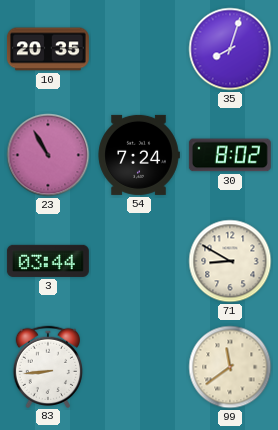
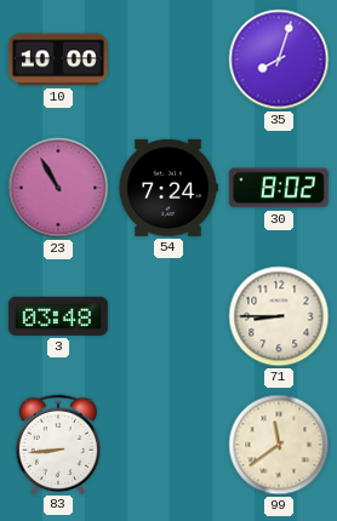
10: 20:35 -> 10:00
3: 03:44 -> 03:48
71: 8:50 -> 8:45
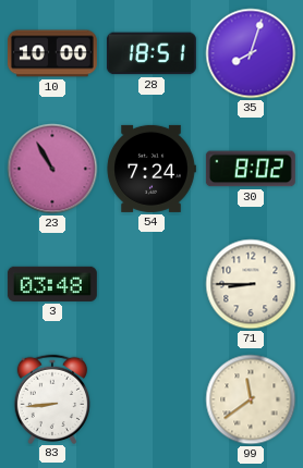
28: none -> 18:51
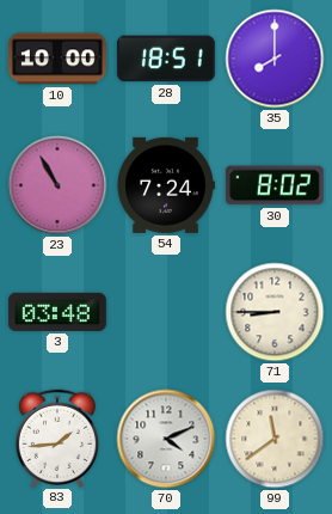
35: 8:03 -> 8:00
83: 8:44 -> 1:44
70: none -> 4:11
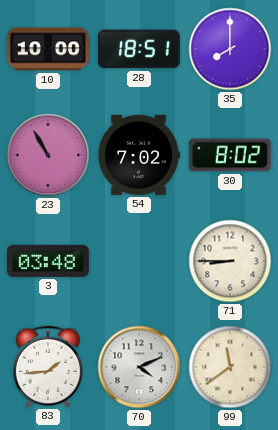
54: 7:24 -> 7:02
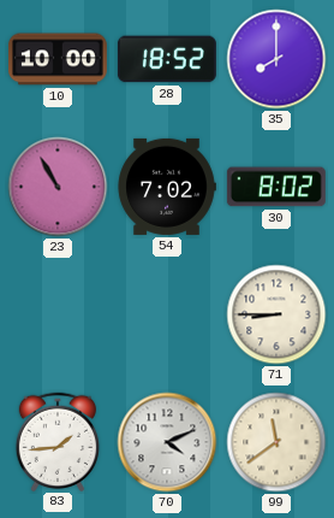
28: 18:51 -> 18:52
3: 03:48 -> none
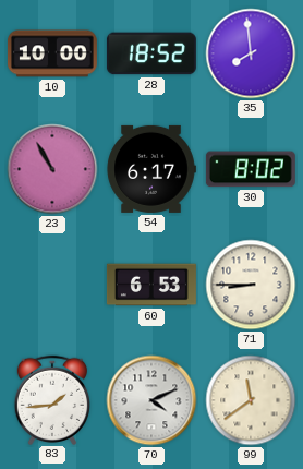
35: 8:00 -> 7:59
54: 7:02 -> 6:17
60: none -> 6:53
